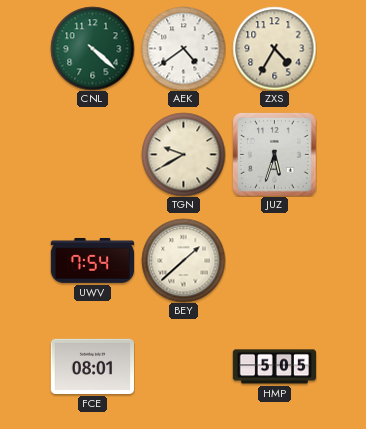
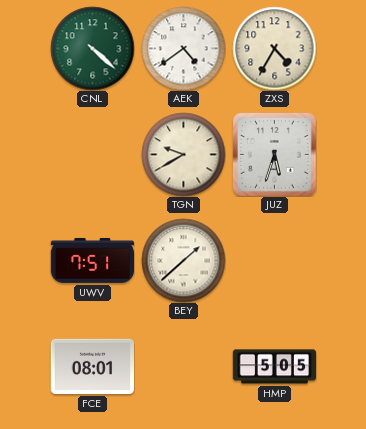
UWV: 7:54 -> 7:51
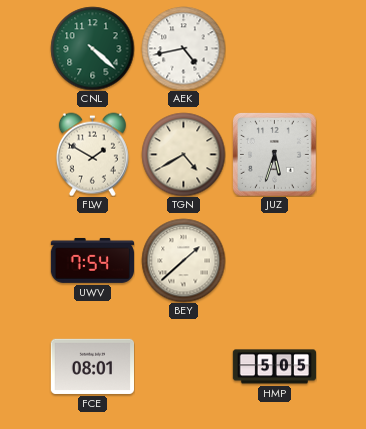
AEK: 4:39 -> 4:43
ZXS: 4:35 -> none
FLW: none -> 1:50
TGN: 9:40 -> 4:40
UWV: 7:51 -> 7:54
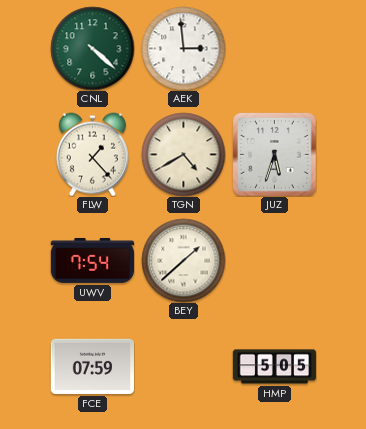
AEK: 4:43 -> 2:59
FLW: 1:50 -> 1:23
FCE: 08:01 -> 07:59
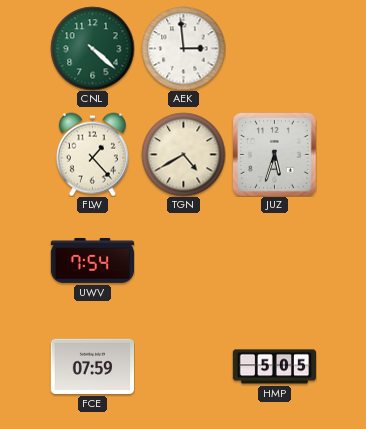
BEY: 1:38 -> none
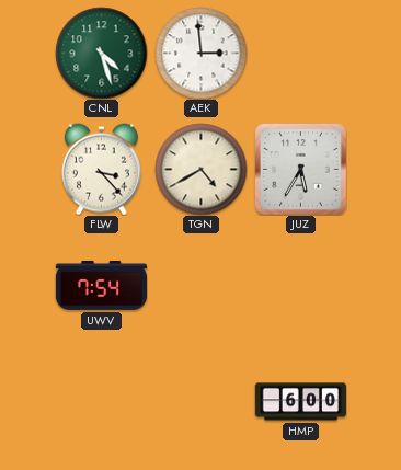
CNL: 4:22 -> 4:27
FLW: 1:23 -> 3:23
JUZ: 5:33 -> 5:35
FCE: 07:59 -> none
HMP: 5:05 -> 6:00
